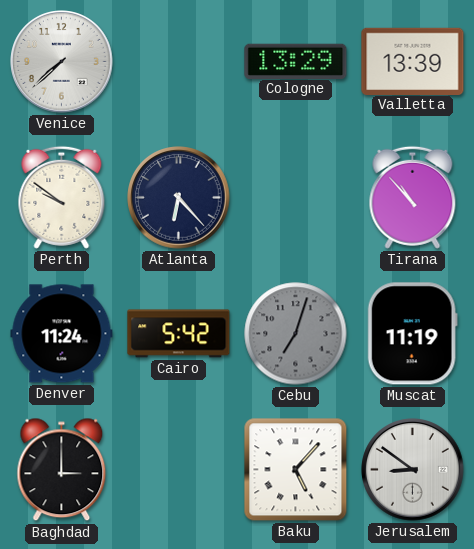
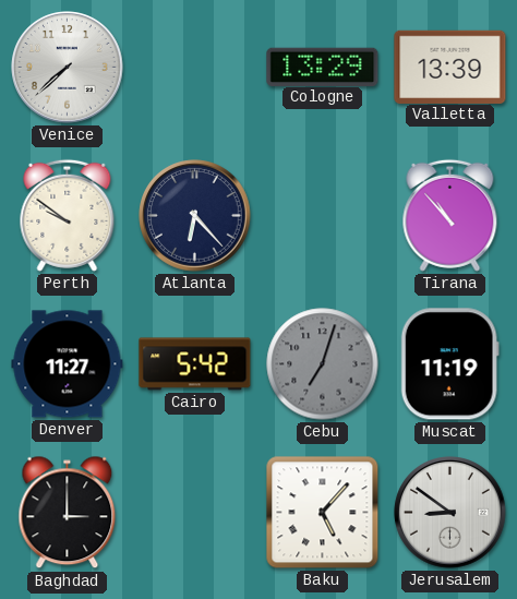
Denver: 11:24 -> 11:27
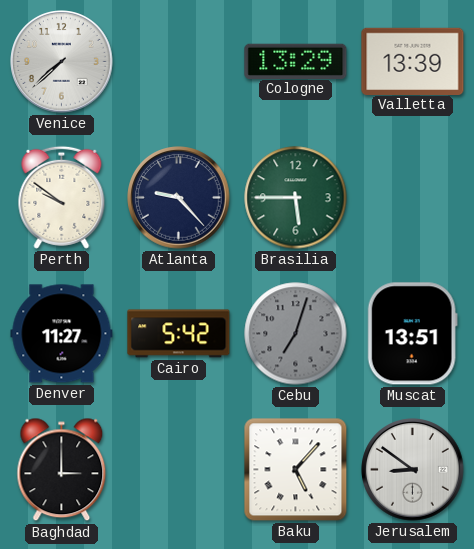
Atlanta: 6:23 -> 9:23
Brasilia: none -> 5:45
Tirana: 10:53 -> none
Muscat: 11:19 -> 13:51
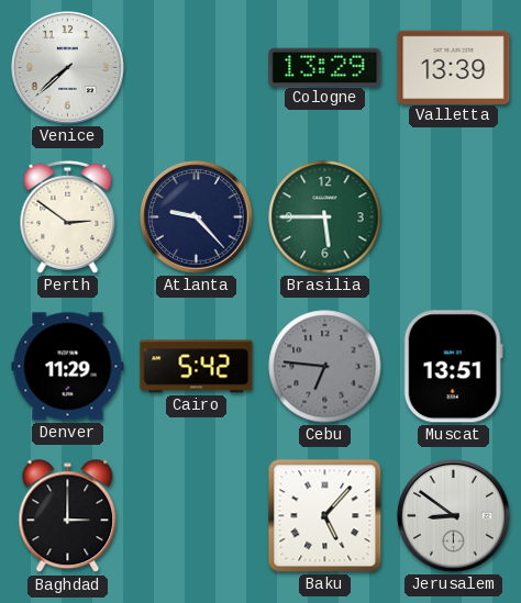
Perth: 9:51 -> 2:51
Denver: 11:27 -> 11:29
Cebu: 7:03 -> 6:46
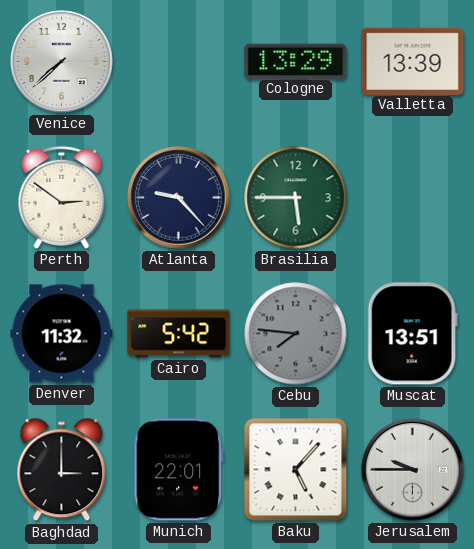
Denver: 11:29 -> 11:32
Cebu: 6:46 -> 7:46
Munich: none -> 22:01
Jerusalem: 8:51 -> 9:45
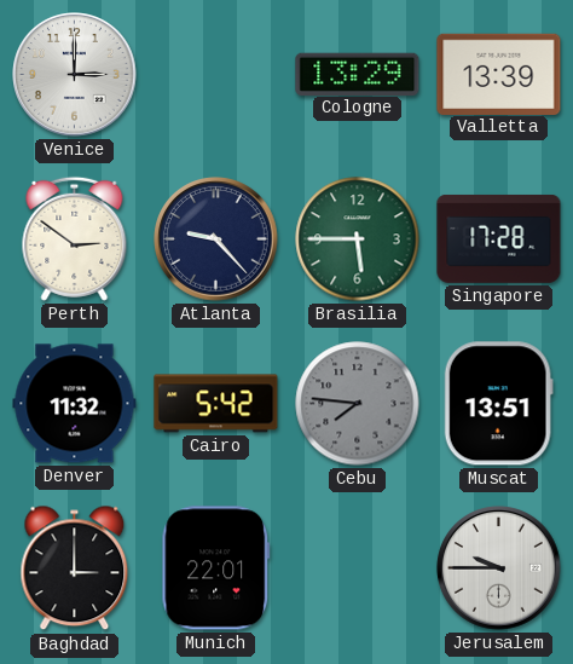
Venice: 7:38 -> 3:00
Singapore: none -> 17:28
Baku: 5:07 -> none
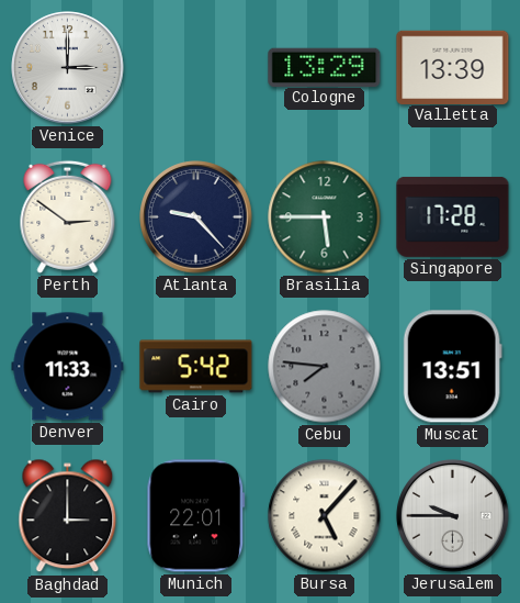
Denver: 11:32 -> 11:33
Bursa: none -> 5:07
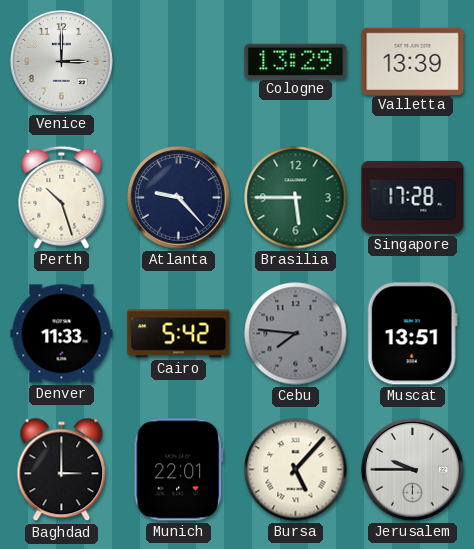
Perth: 2:51 -> 10:27
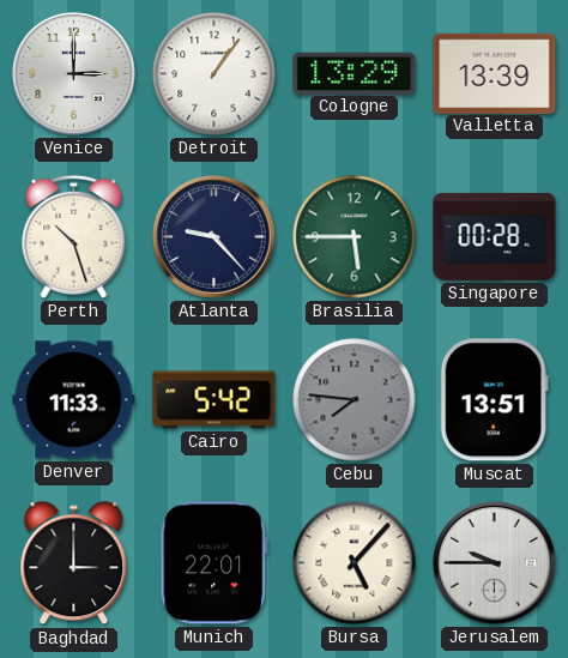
Detroit: none -> 1:06
Singapore: 17:28 -> 00:28
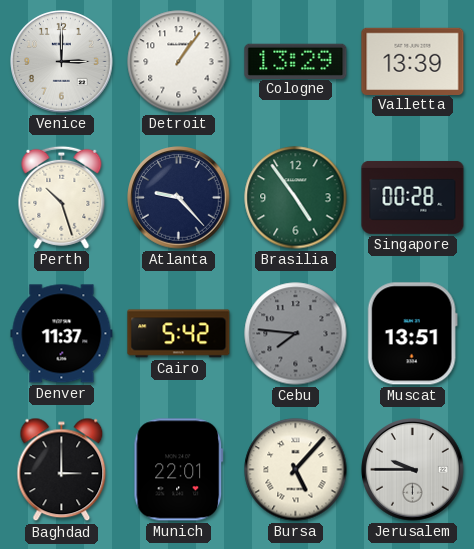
Brasilia: 5:45 -> 4:54
Denver: 11:33 -> 11:37
